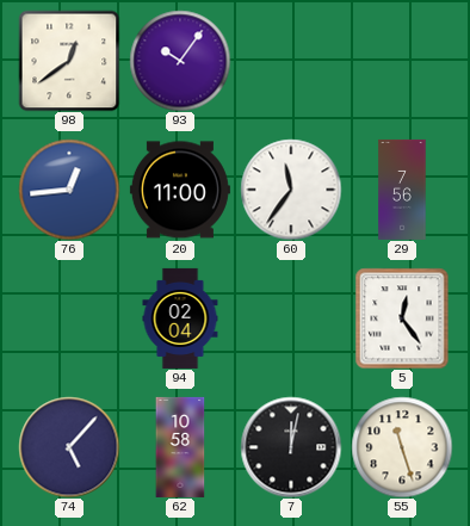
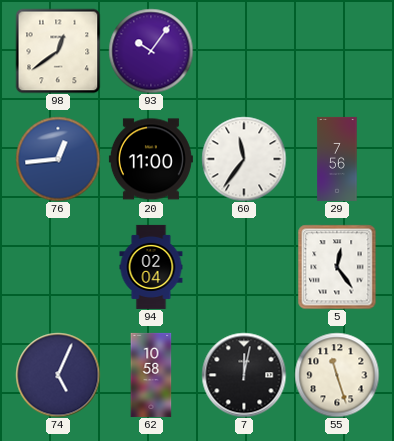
74: 5:07 -> 5:04
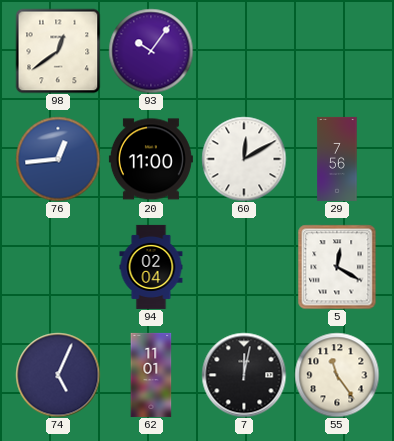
60: 11:36 -> 12:10
5: 12:24 -> 12:20
62: 10:58 -> 11:01
55: 11:27 -> 11:24
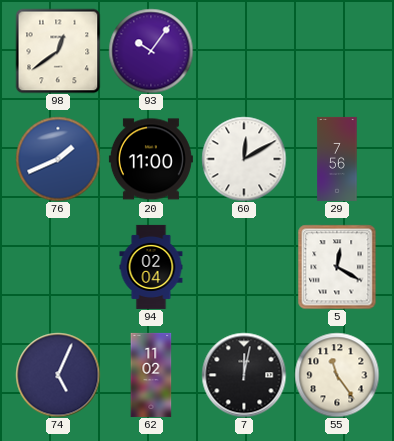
76: 12:44 -> 1:41
62: 11:01 -> 11:02
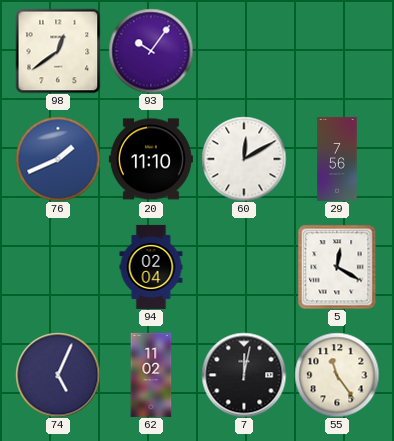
20: 11:00 -> 11:10
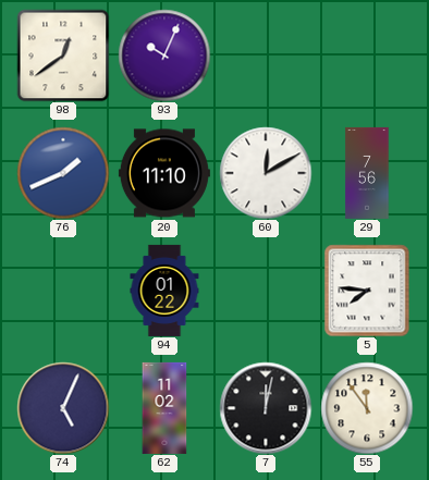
93: 10:06 -> 10:04
94: 02:04 -> 01:22
5: 12:20 -> 7:46
55: 11:24 -> 11:54
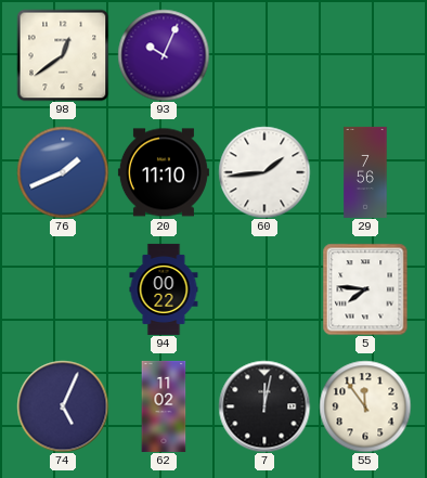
60: 12:10 -> 1:44
94: 01:22 -> 00:22
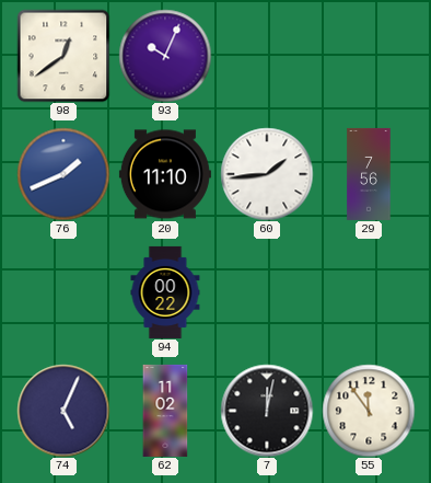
5: 7:46 -> none
